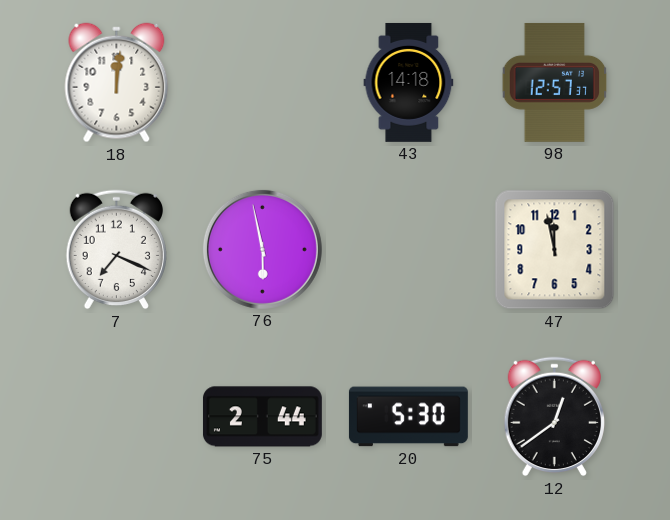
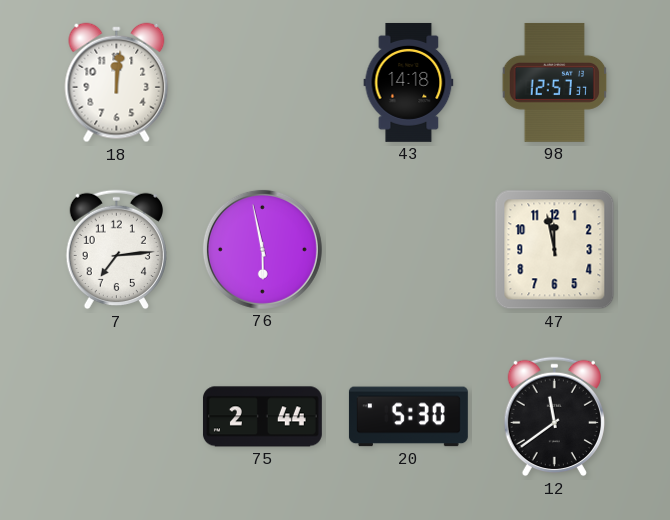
7: 7:19 -> 7:14
12: 12:39 -> 11:39
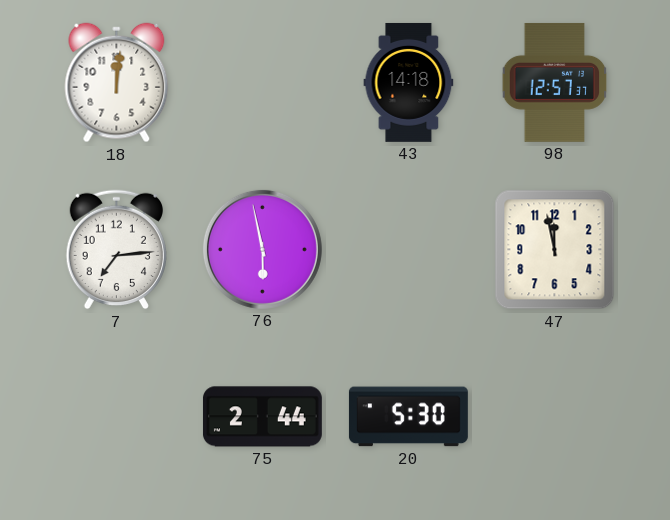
12: 11:39 -> none
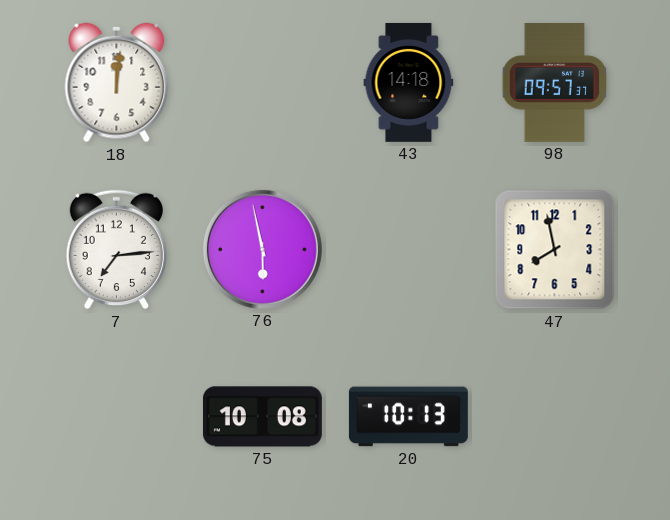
98: 12:57 -> 09:57
47: 11:58 -> 7:58
75: 2:44 -> 10:08
20: 5:30 -> 10:13
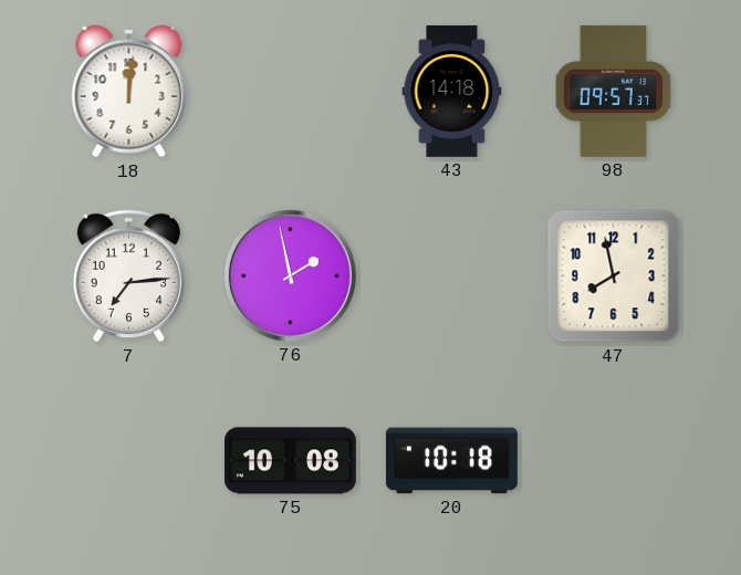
76: 5:58 -> 1:58
20: 10:13 -> 10:18
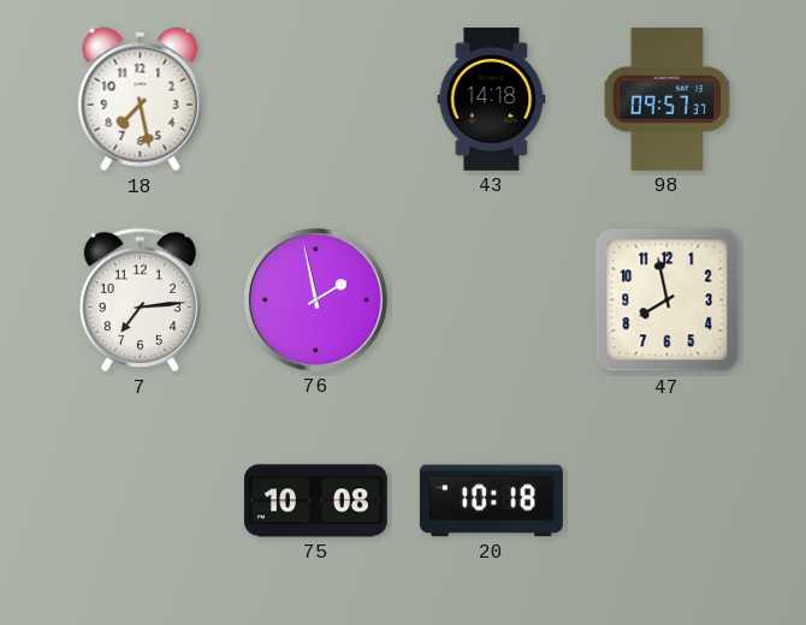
18: 12:01 -> 7:28
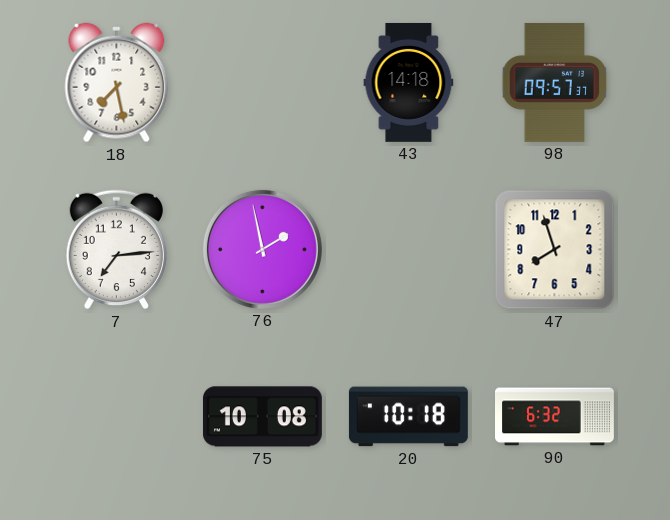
47: 7:58 -> 7:57
90: none -> 6:32
